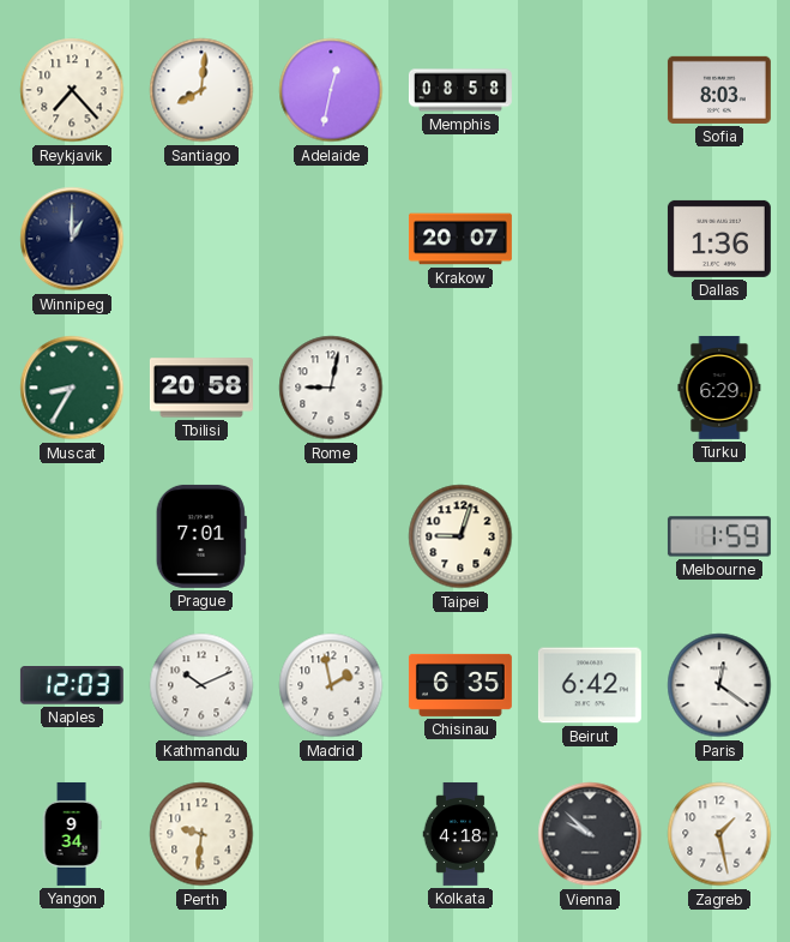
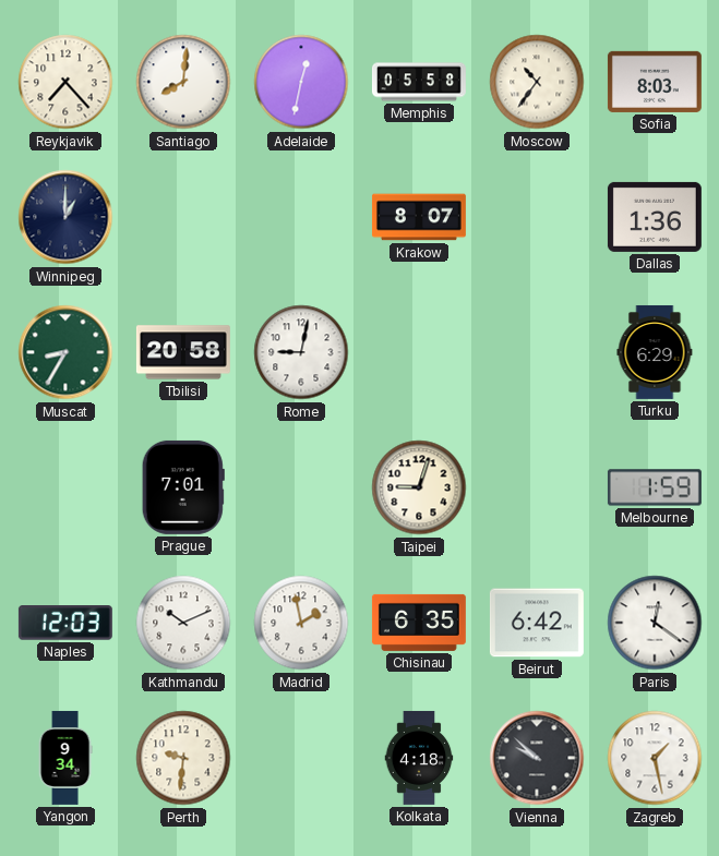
Memphis: 08:58 -> 05:58
Moscow: none -> 10:36
Krakow: 20:07 -> 8:07
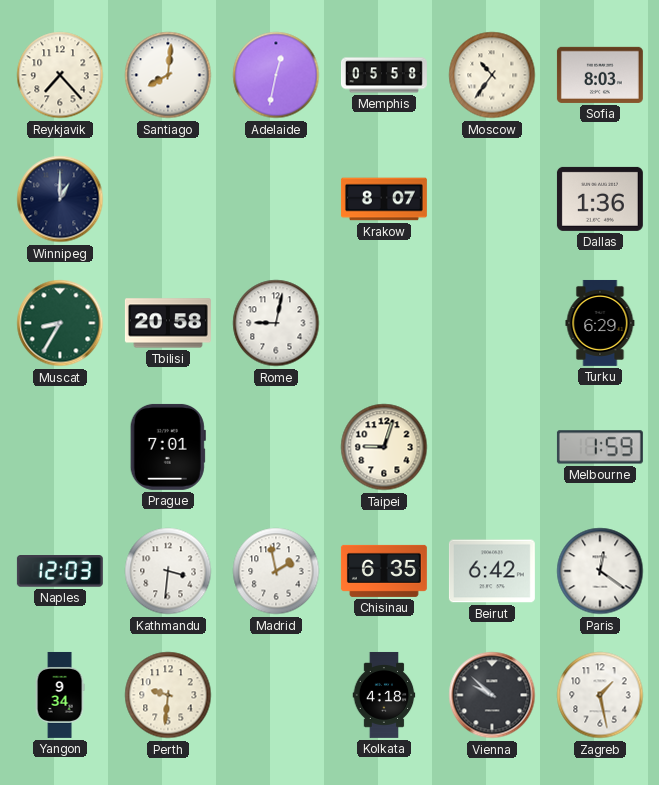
Kathmandu: 10:11 -> 3:31
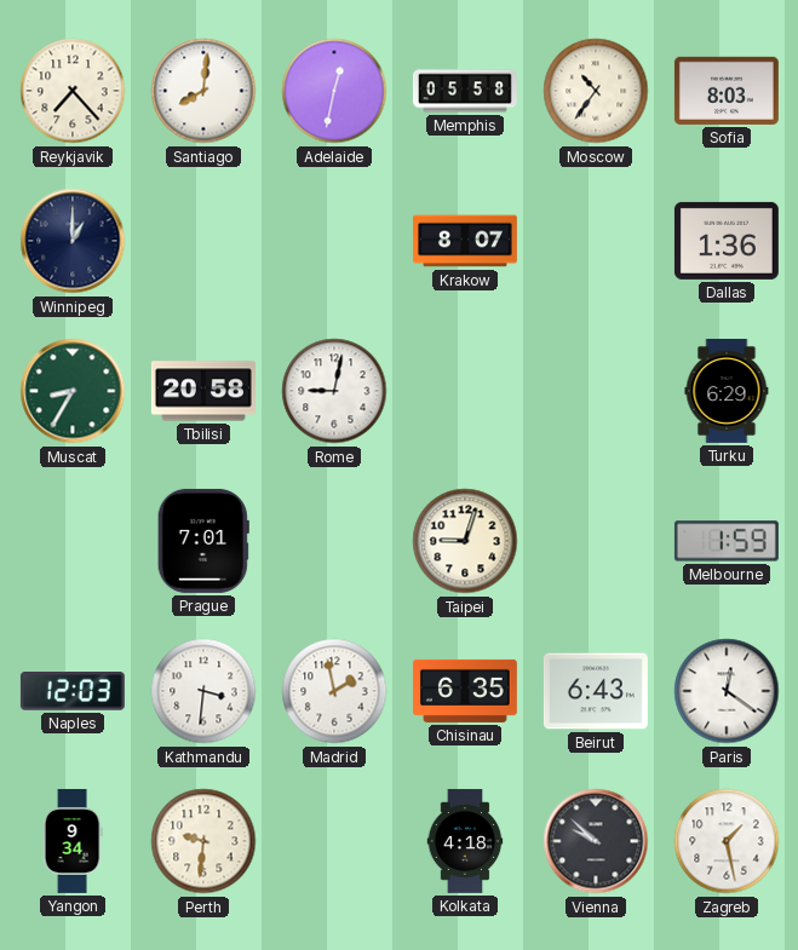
Beirut: 6:42 -> 6:43
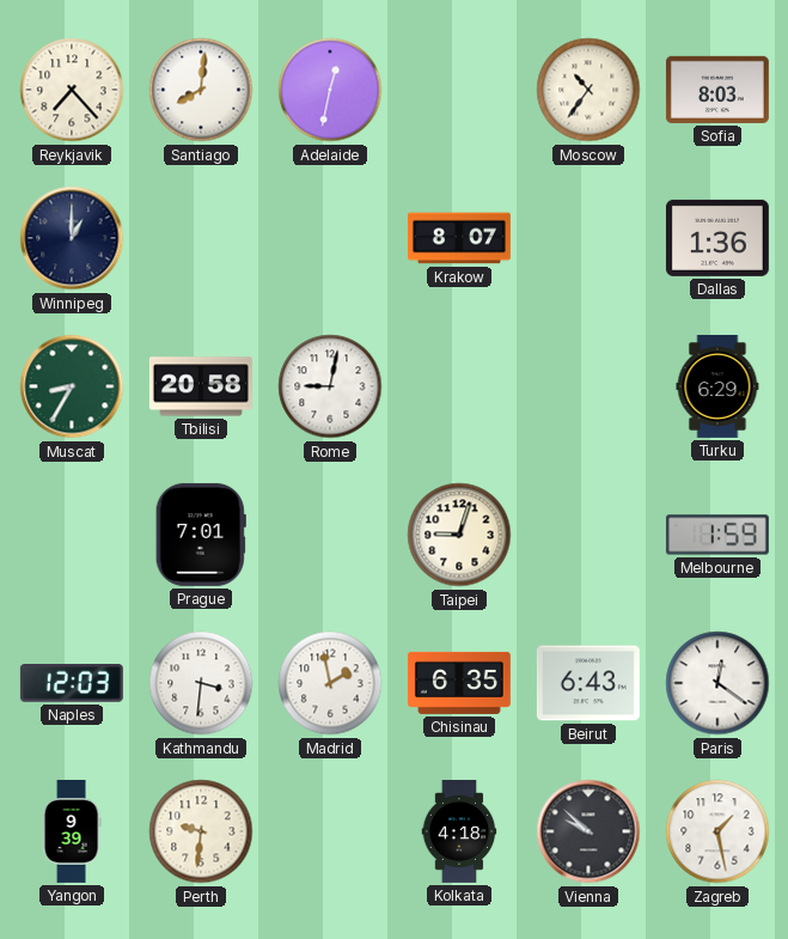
Memphis: 05:58 -> none
Yangon: 9:34 -> 9:39
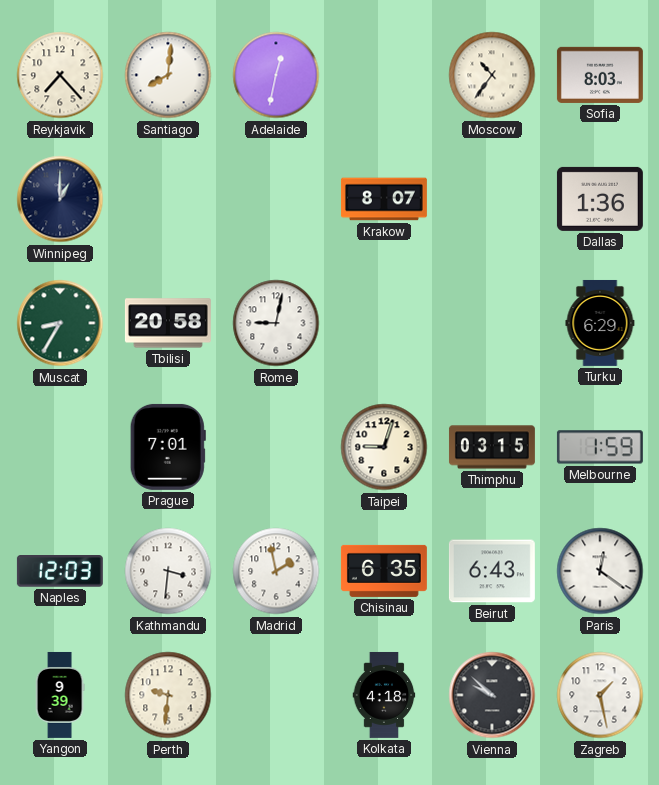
Thimphu: none -> 03:15
